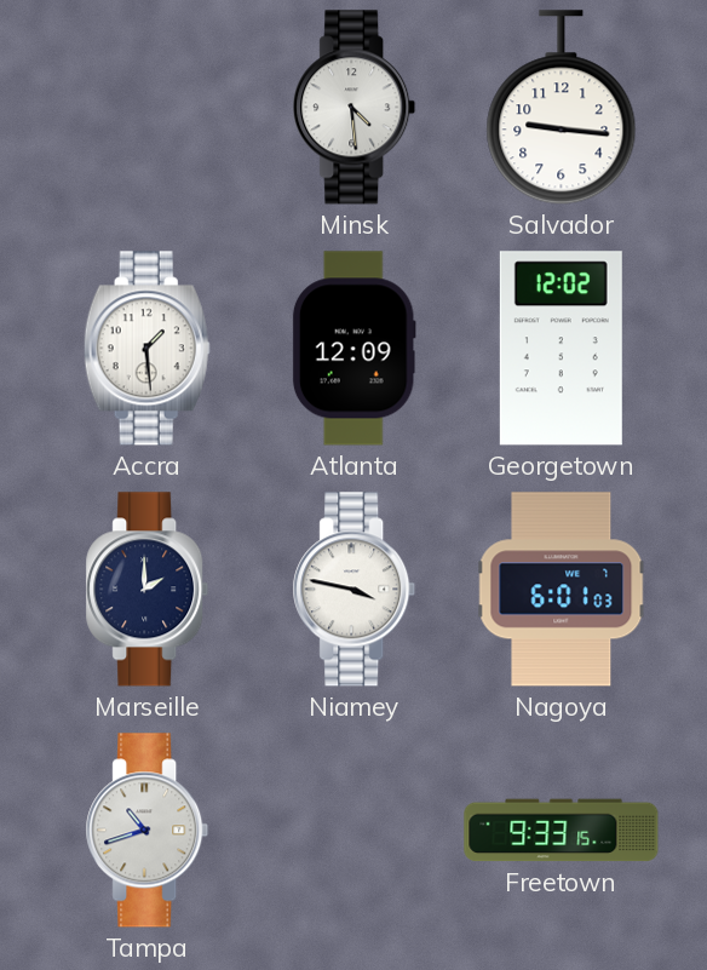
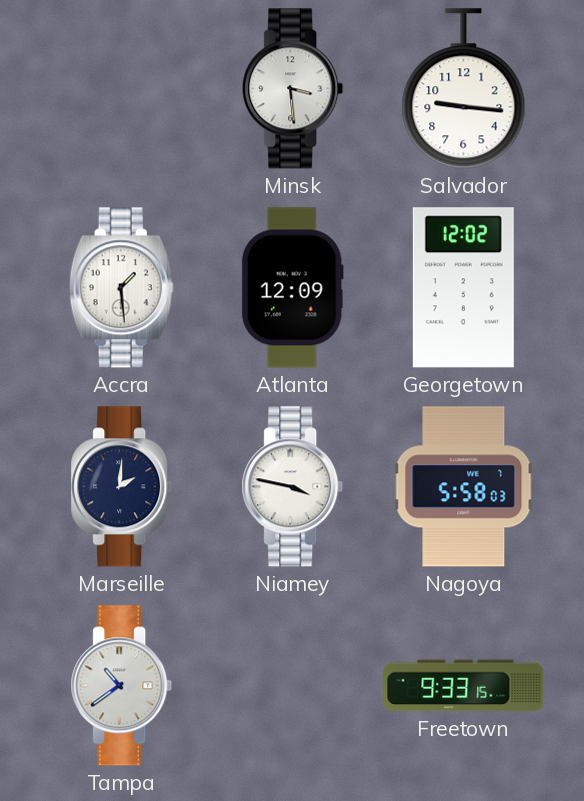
Minsk: 4:29 -> 3:29
Marseille: 2:00 -> 2:01
Nagoya: 6:01 -> 5:58
Tampa: 10:42 -> 10:39
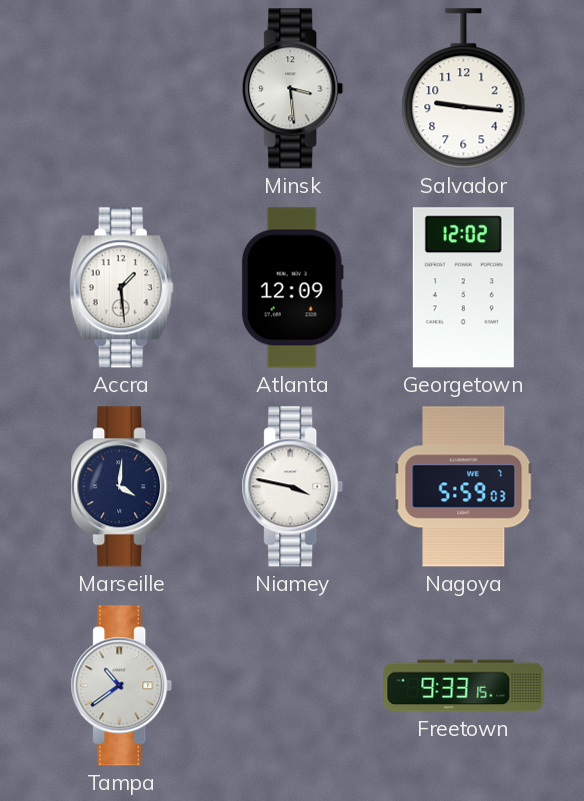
Marseille: 2:01 -> 4:01
Nagoya: 5:58 -> 5:59
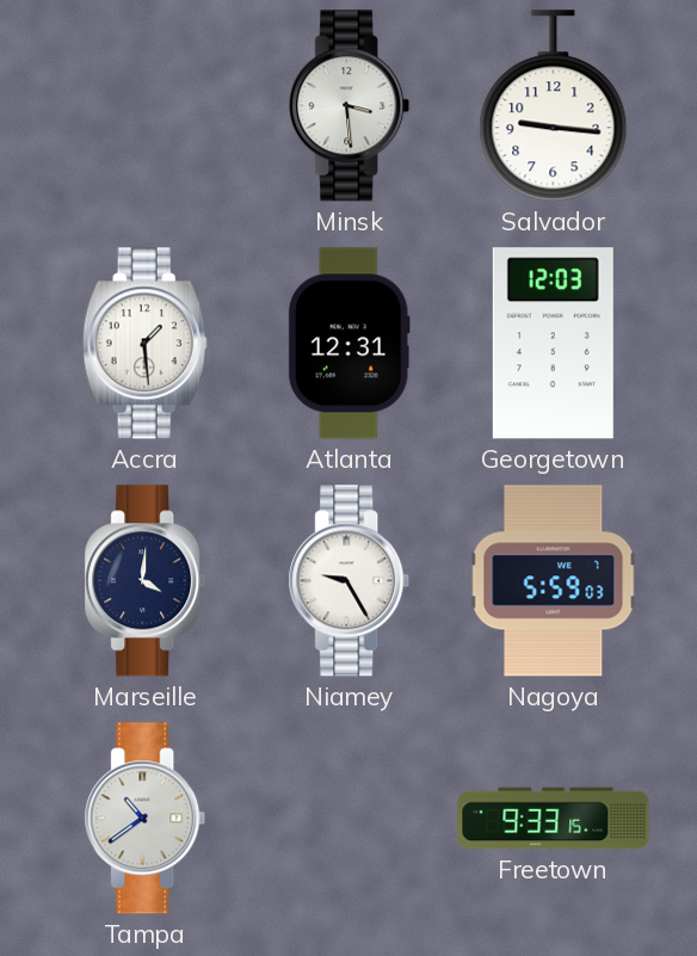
Atlanta: 12:09 -> 12:31
Georgetown: 12:02 -> 12:03
Niamey: 3:47 -> 9:25
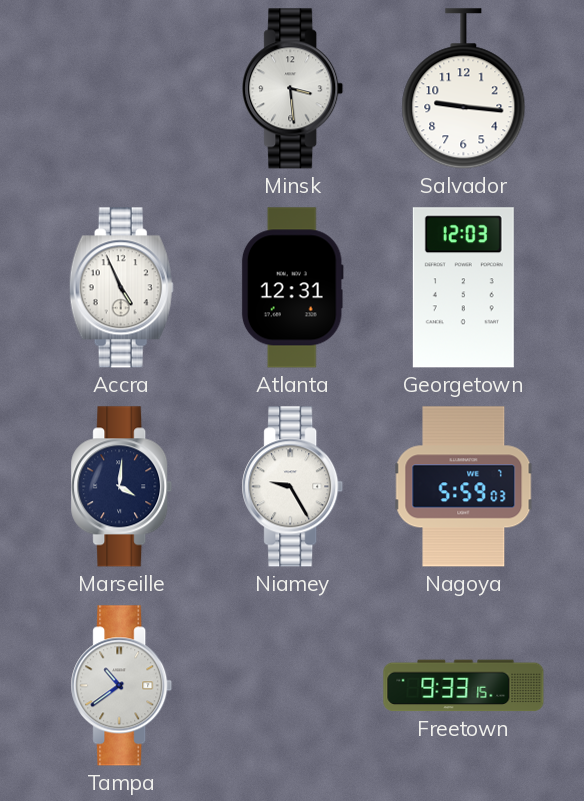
Accra: 1:29 -> 4:56
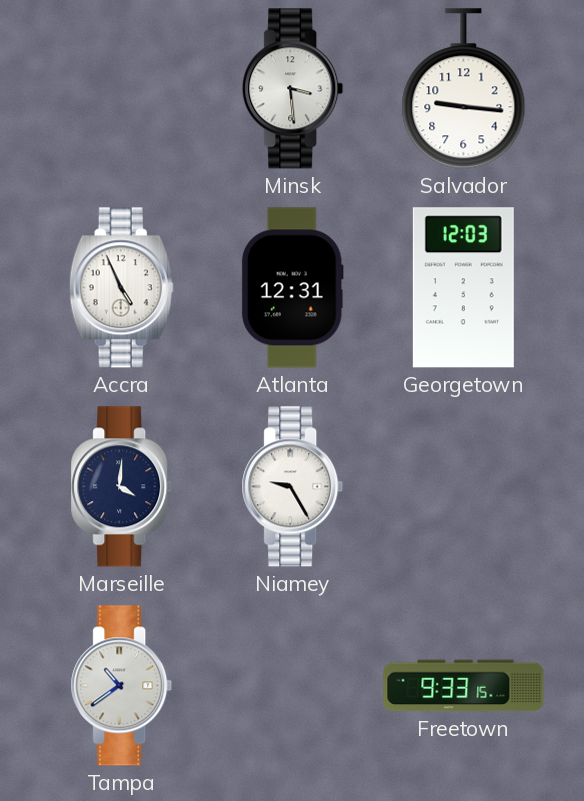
Nagoya: 5:59 -> none
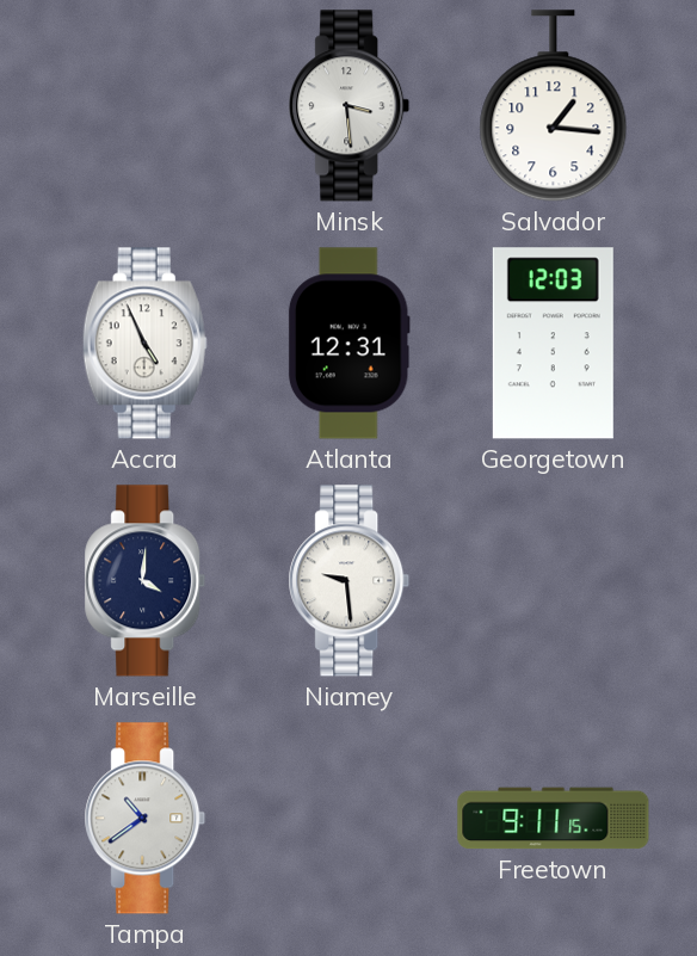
Salvador: 9:16 -> 1:16
Niamey: 9:25 -> 9:29
Freetown: 9:33 -> 9:11
